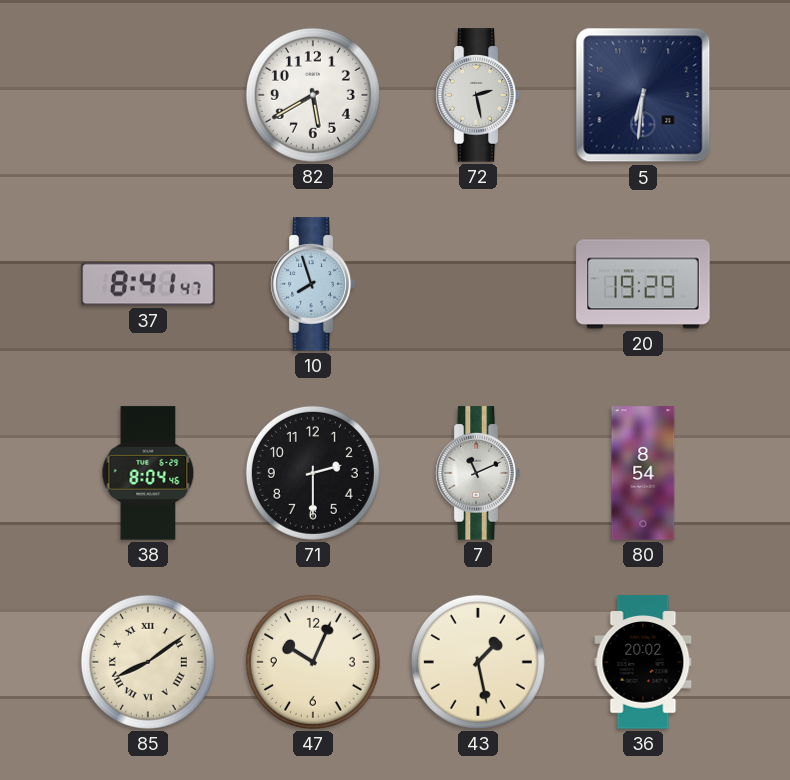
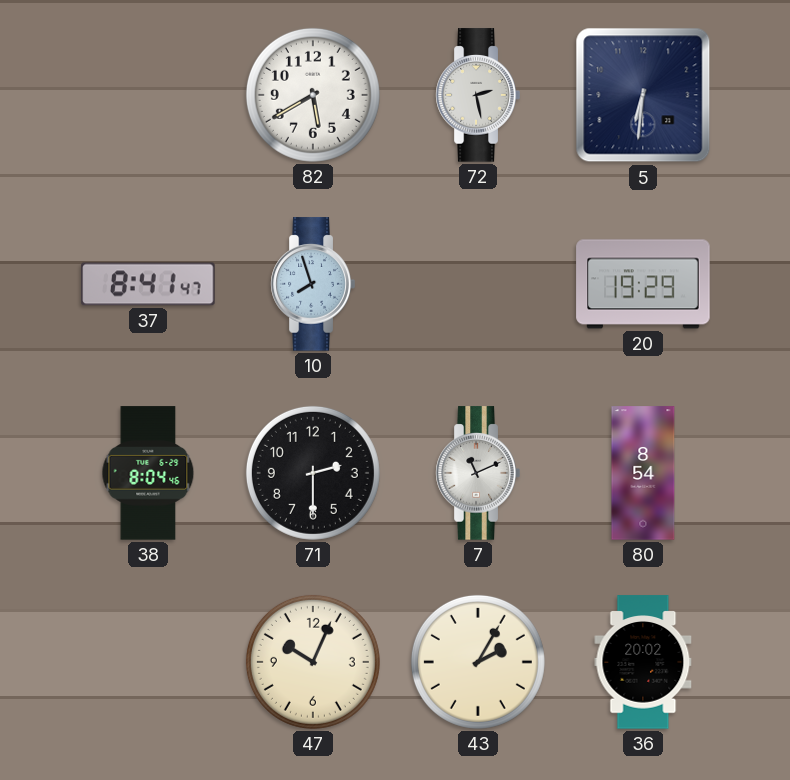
85: 8:09 -> none
43: 1:28 -> 2:05
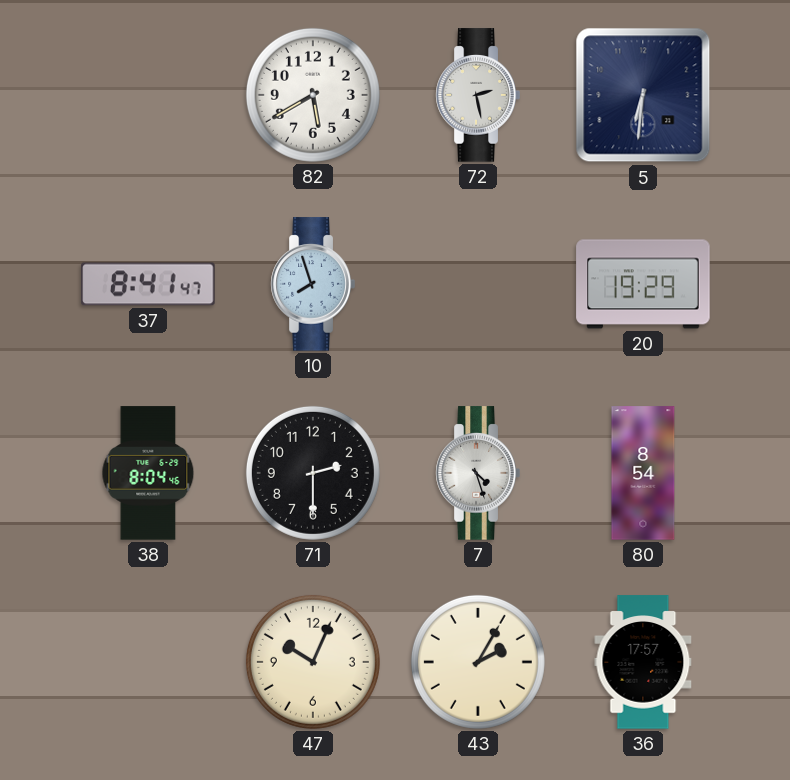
7: 11:11 -> 4:27
36: 20:02 -> 17:57
